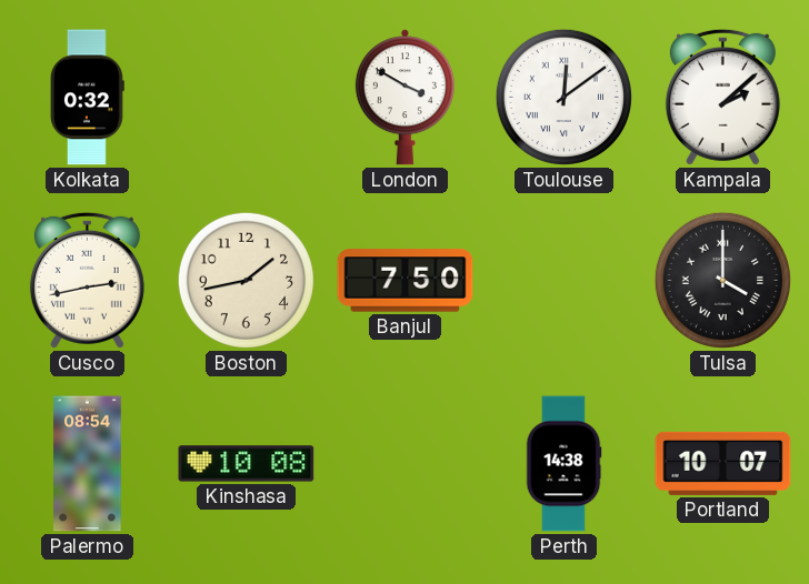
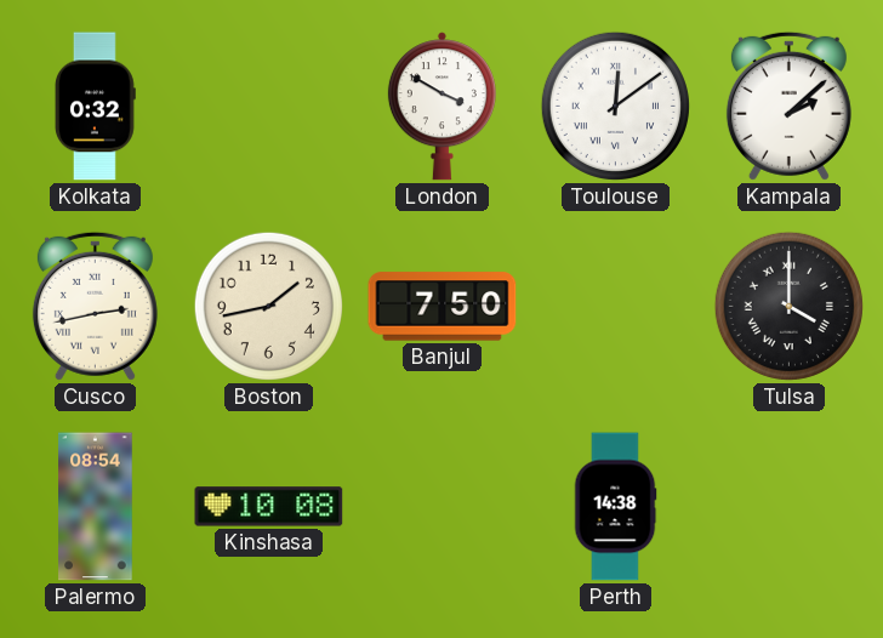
Portland: 10:07 -> none
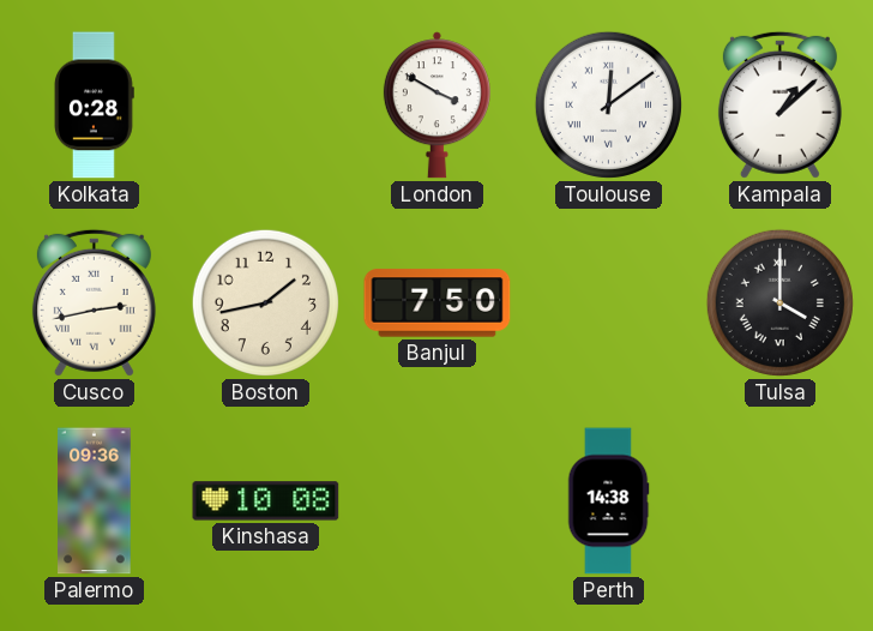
Kolkata: 0:32 -> 0:28
Kampala: 2:08 -> 1:08
Palermo: 08:54 -> 09:36
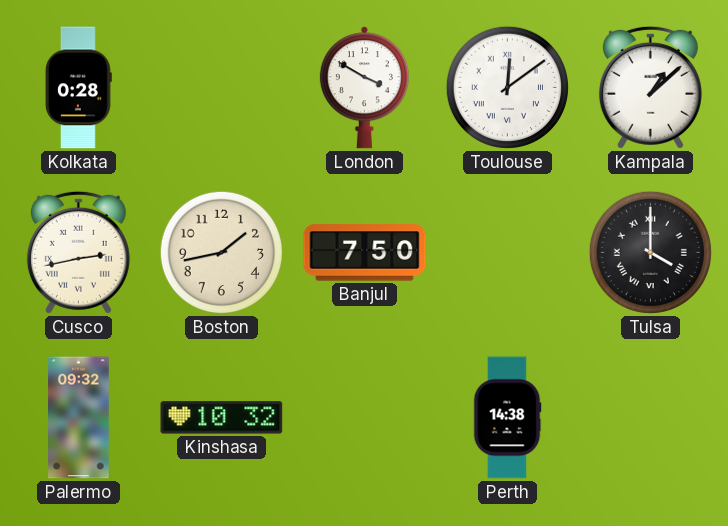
Palermo: 09:36 -> 09:32
Kinshasa: 10:08 -> 10:32
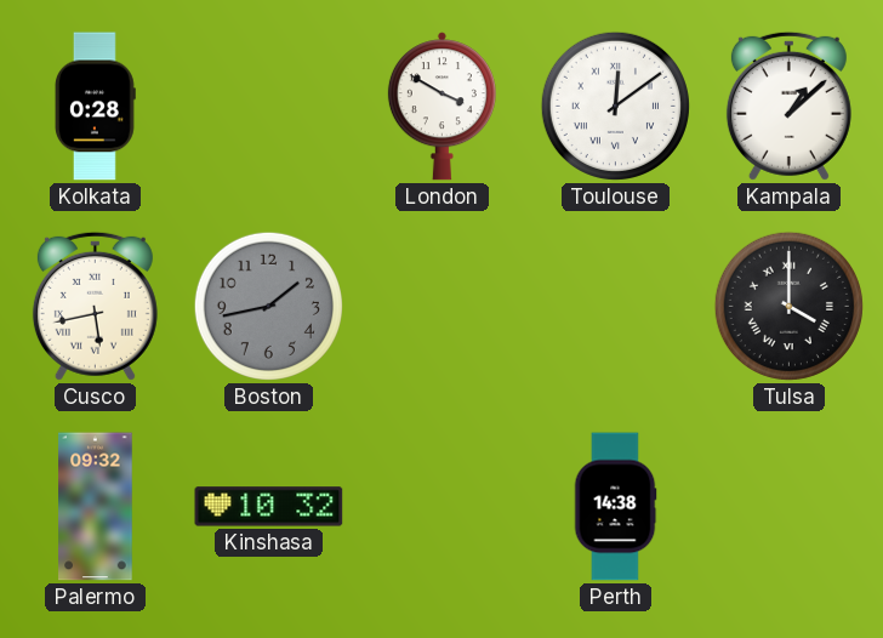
Cusco: 2:43 -> 5:43
Boston dial: cream -> grey
Banjul: 7:50 -> none
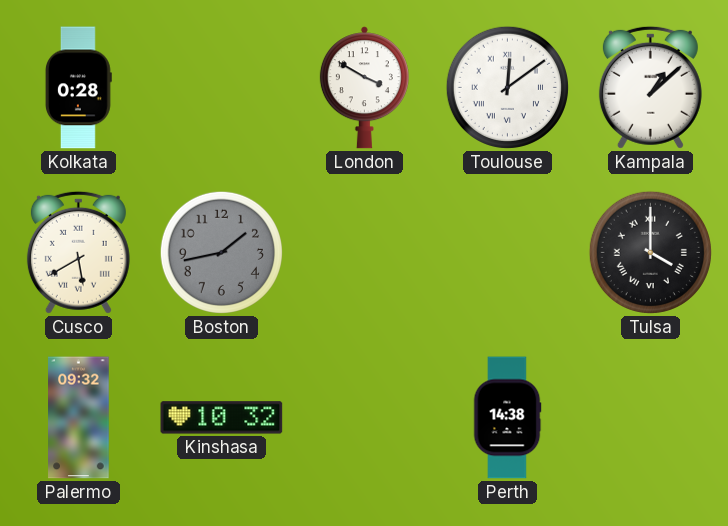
Cusco: 5:43 -> 5:40
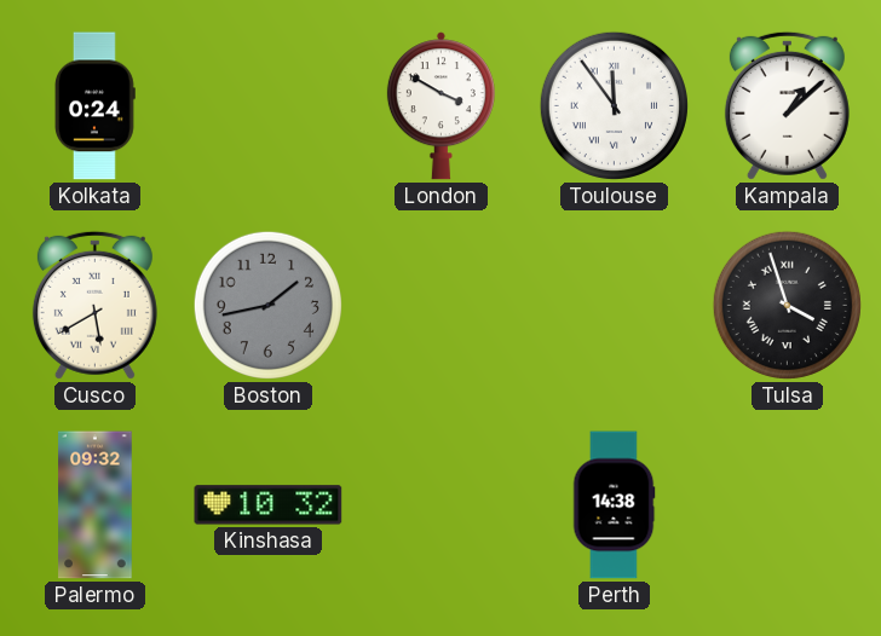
Kolkata: 0:28 -> 0:24
Toulouse: 12:09 -> 11:54
Tulsa: 4:00 -> 3:57
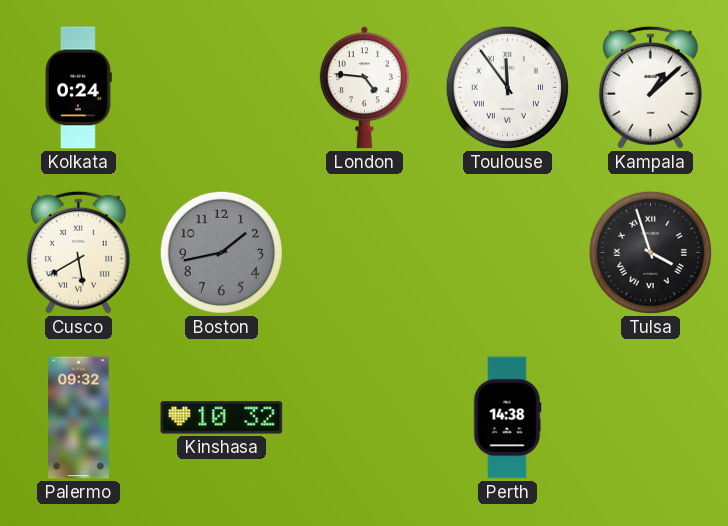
London: 3:50 -> 4:46
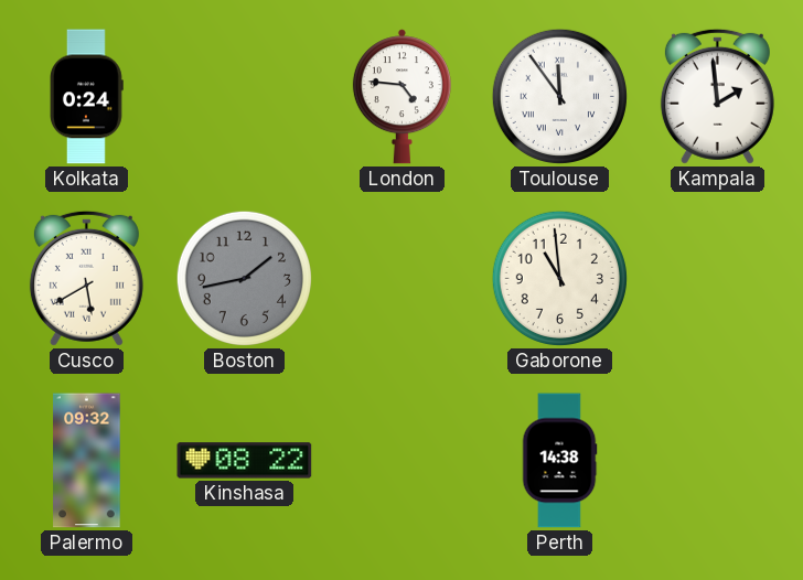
Kampala: 1:08 -> 1:59
Gaborone: none -> 10:59
Tulsa: 3:57 -> none
Kinshasa: 10:32 -> 08:22
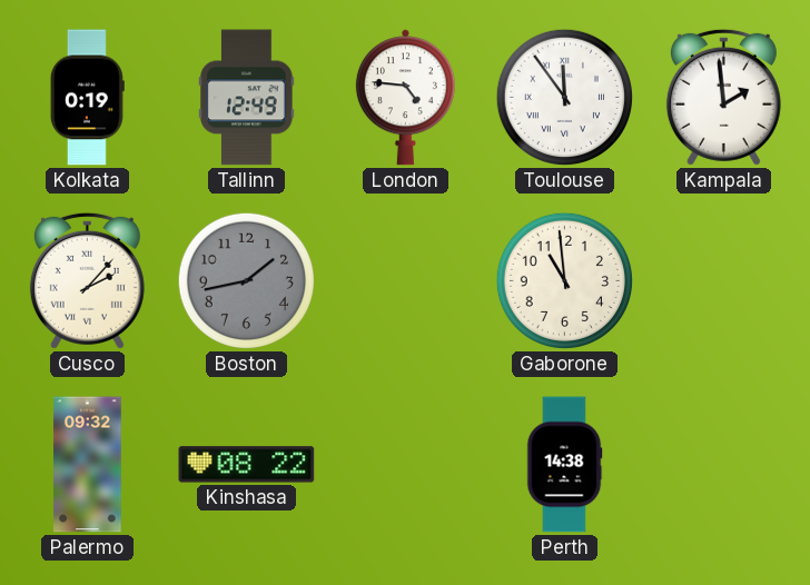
Kolkata: 0:24 -> 0:19
Tallinn: none -> 12:49
Cusco: 5:40 -> 2:07
